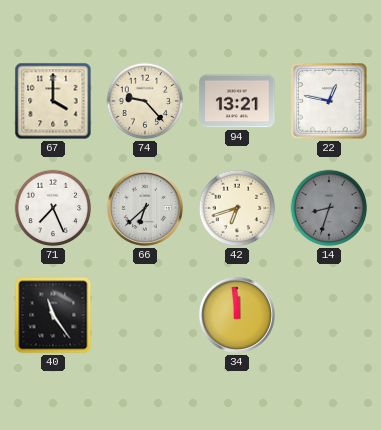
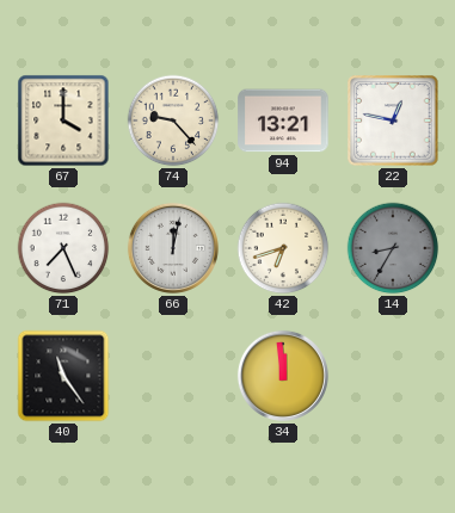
66: 6:38 -> 12:02
14: 8:33 -> 8:35
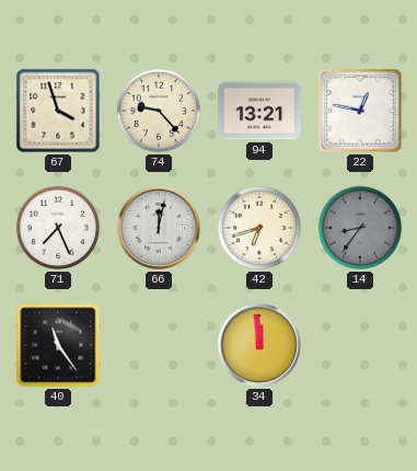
67: 4:00 -> 3:57
14: 8:35 -> 8:36
